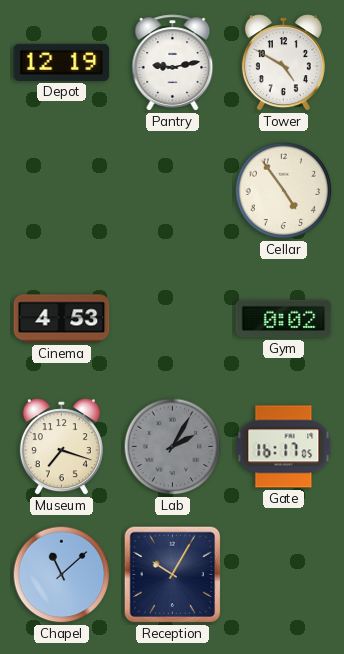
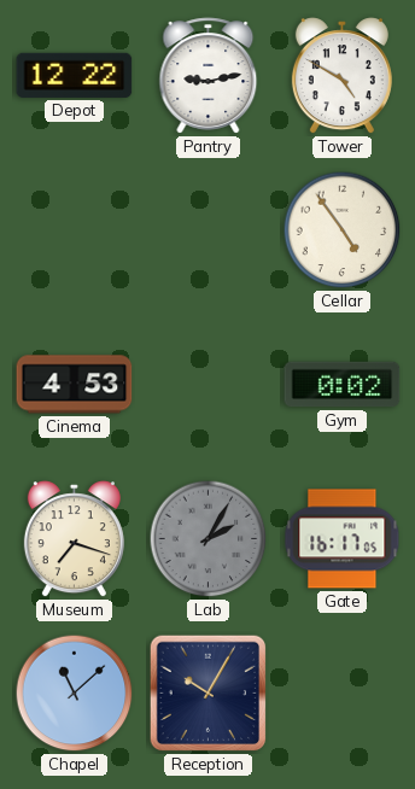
Depot: 12:19 -> 12:22
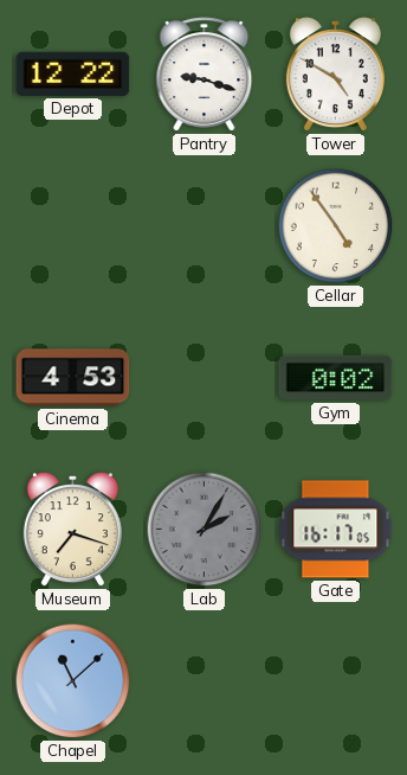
Pantry: 9:13 -> 9:18
Reception: 10:05 -> none
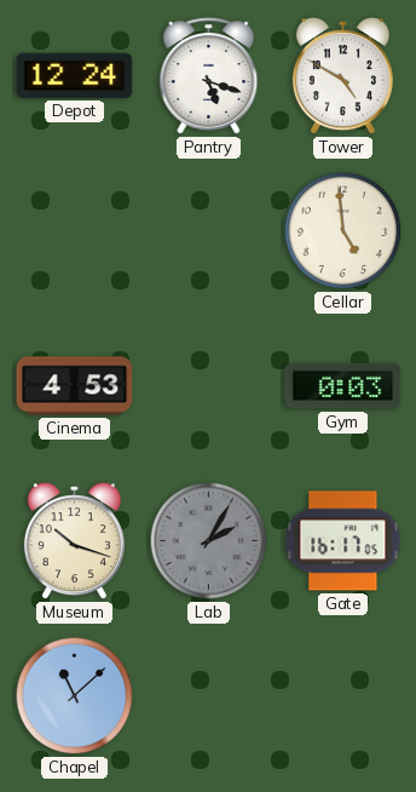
Depot: 12:22 -> 12:24
Pantry: 9:18 -> 5:18
Cellar: 4:54 -> 4:59
Gym: 0:02 -> 0:03
Museum: 7:18 -> 10:18
